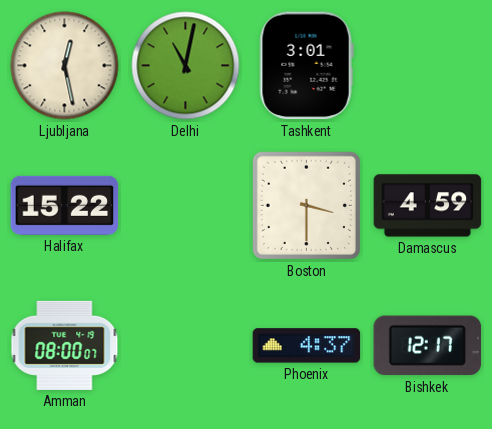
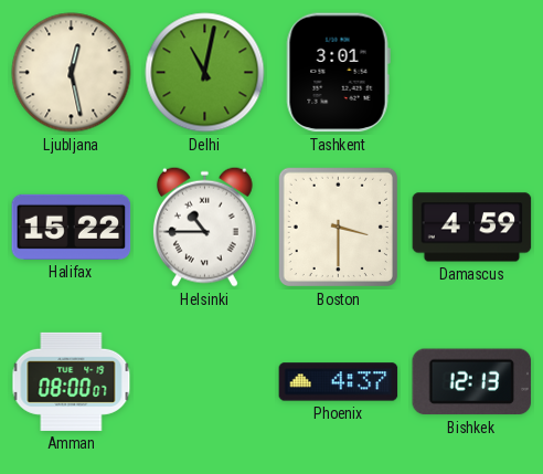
Helsinki: none -> 10:45
Bishkek: 12:17 -> 12:13
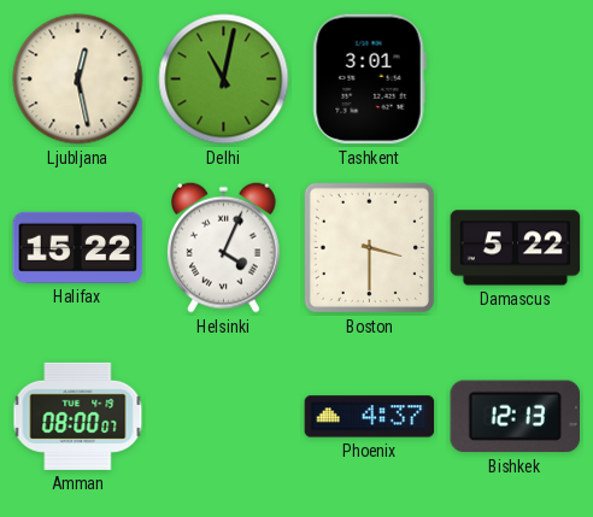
Helsinki: 10:45 -> 4:04
Damascus: 4:59 -> 5:22
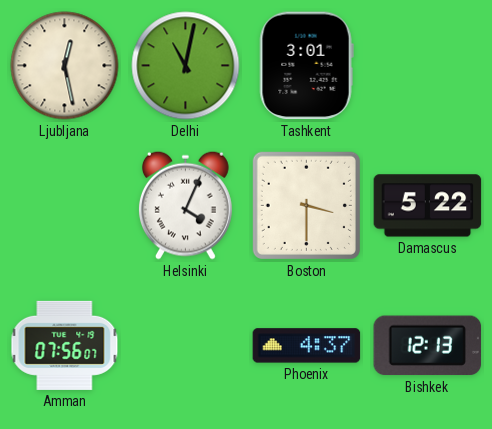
Halifax: 15:22 -> none
Amman: 08:00 -> 07:56
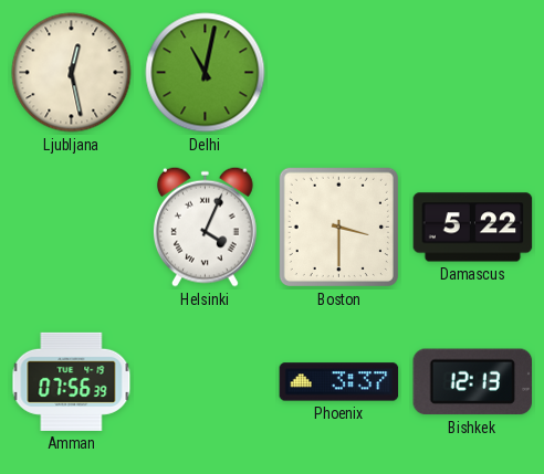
Tashkent: 3:01 -> none
Amman: 07:56:07 -> 07:56:39
Phoenix: 4:37 -> 3:37
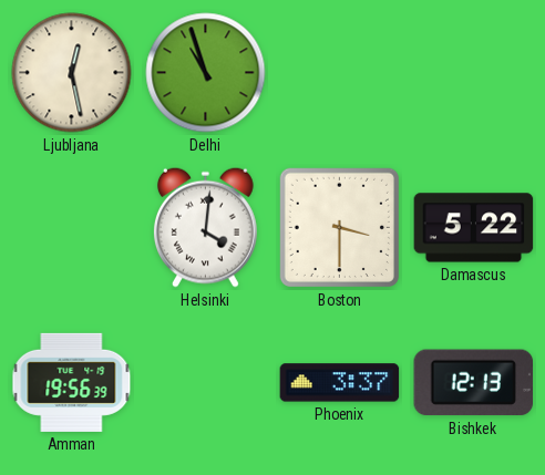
Delhi: 11:02 -> 10:57
Helsinki: 4:04 -> 4:01
Amman: 07:56 -> 19:56
